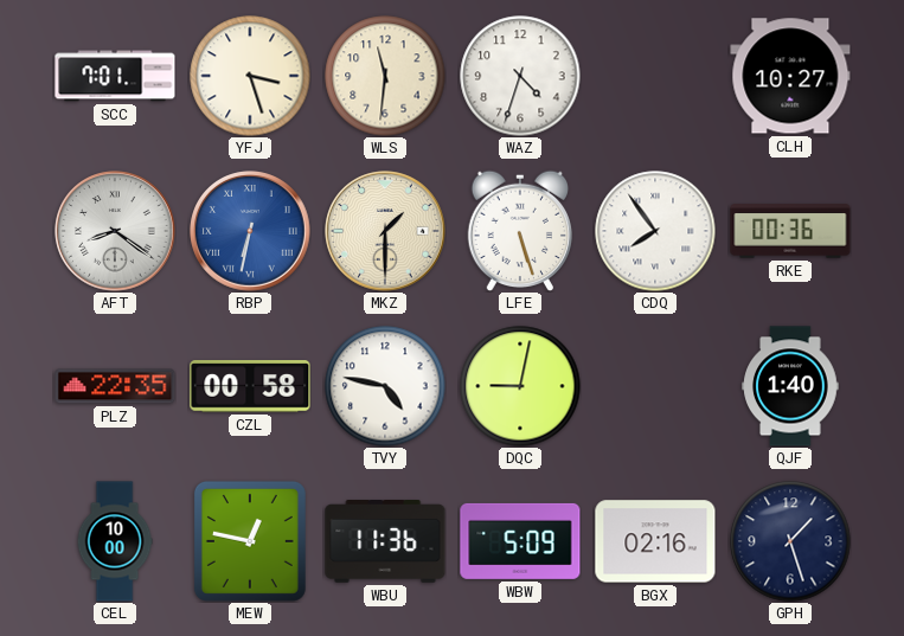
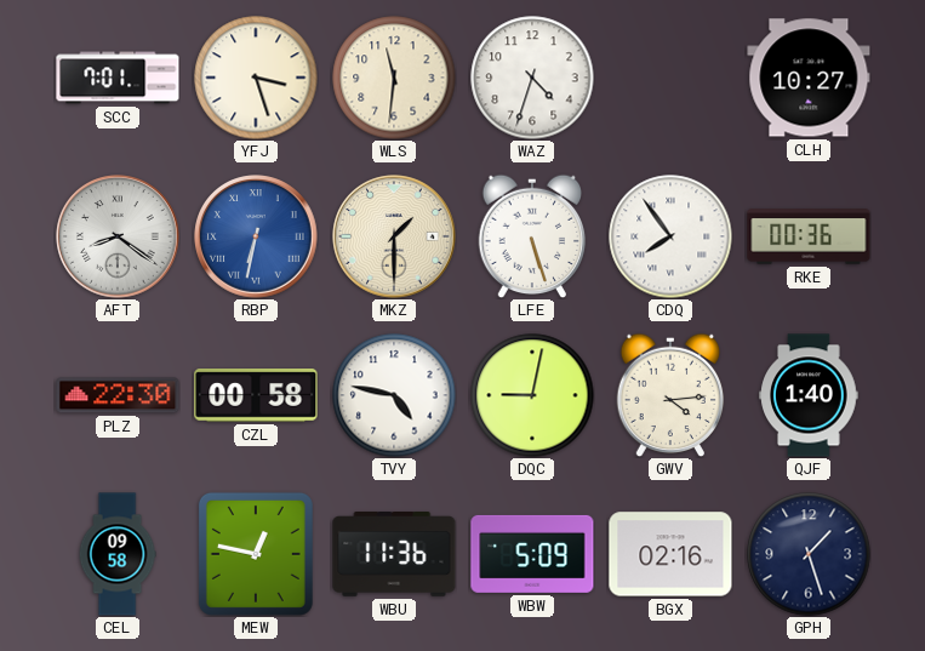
PLZ: 22:35 -> 22:30
GWV: none -> 4:14
CEL: 10:00 -> 09:58
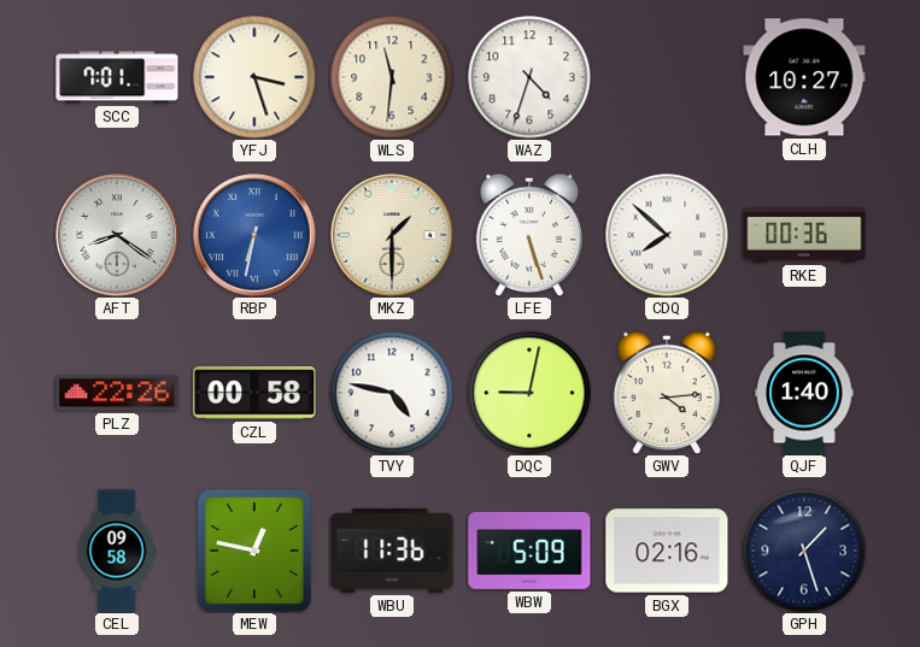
CDQ: 7:54 -> 7:52
PLZ: 22:30 -> 22:26
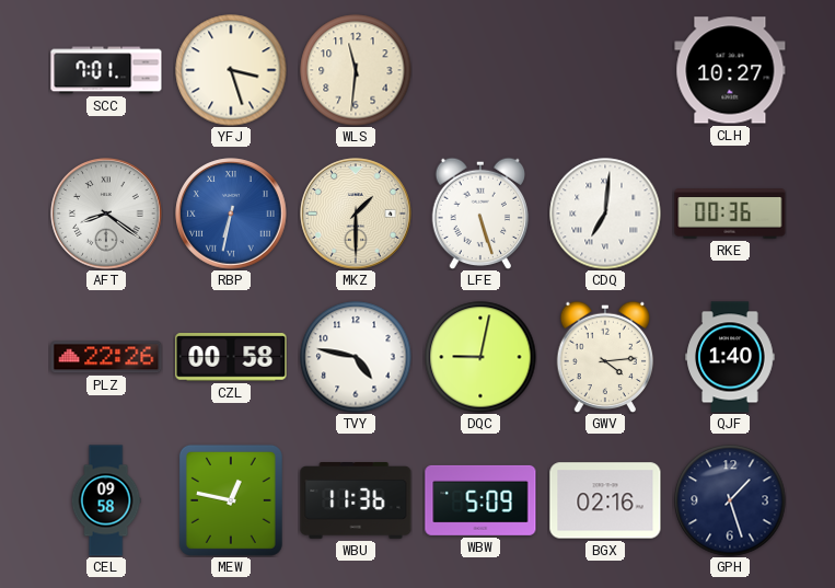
WAZ: 4:33 -> none
CDQ: 7:52 -> 7:01
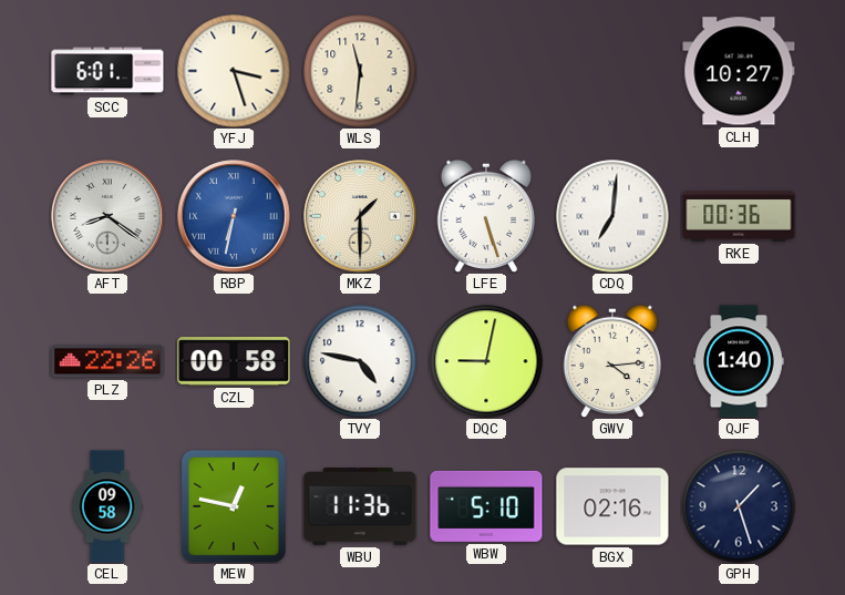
SCC: 7:01 -> 6:01
WBW: 5:09 -> 5:10
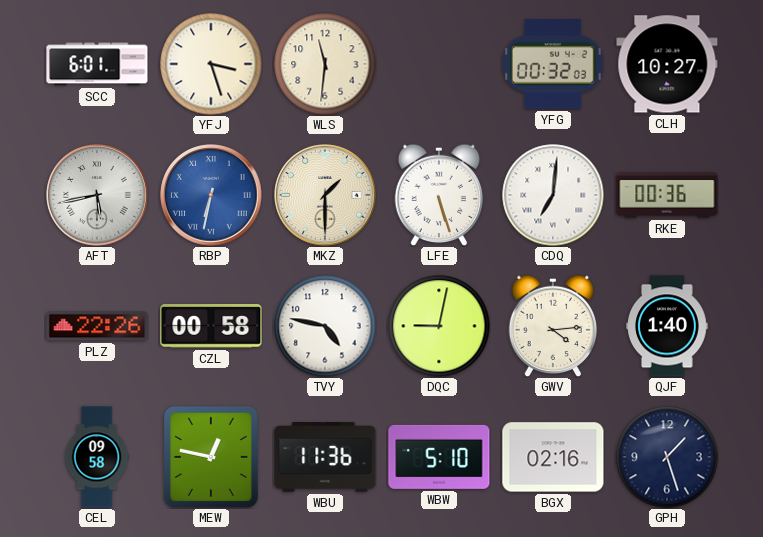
YFG: none -> 00:32
AFT: 8:21 -> 5:43
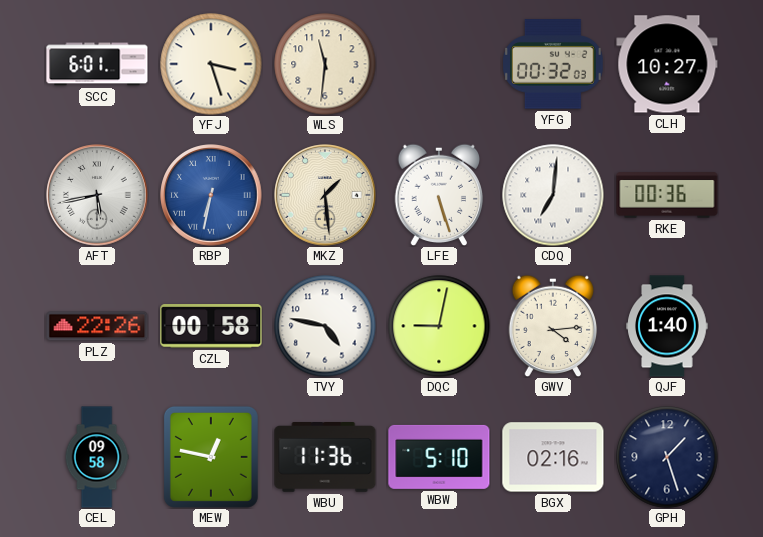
MKZ: 1:30 -> 1:29
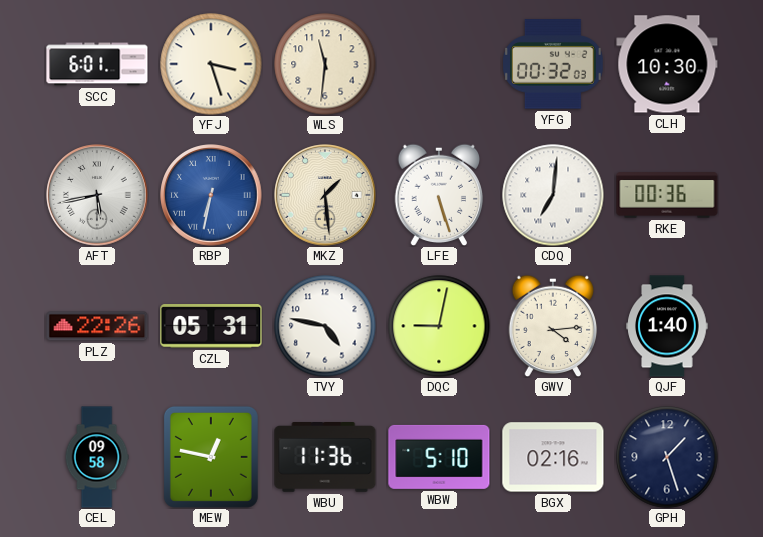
CLH: 10:27 -> 10:30
CZL: 00:58 -> 05:31
